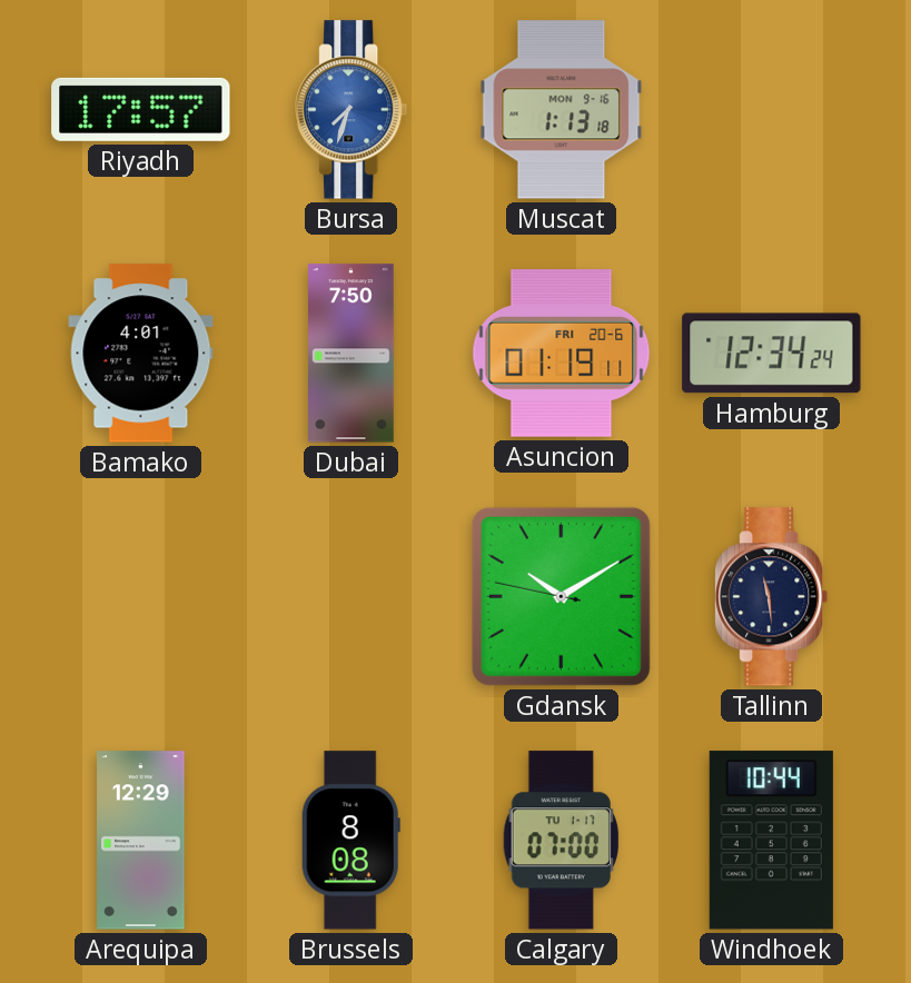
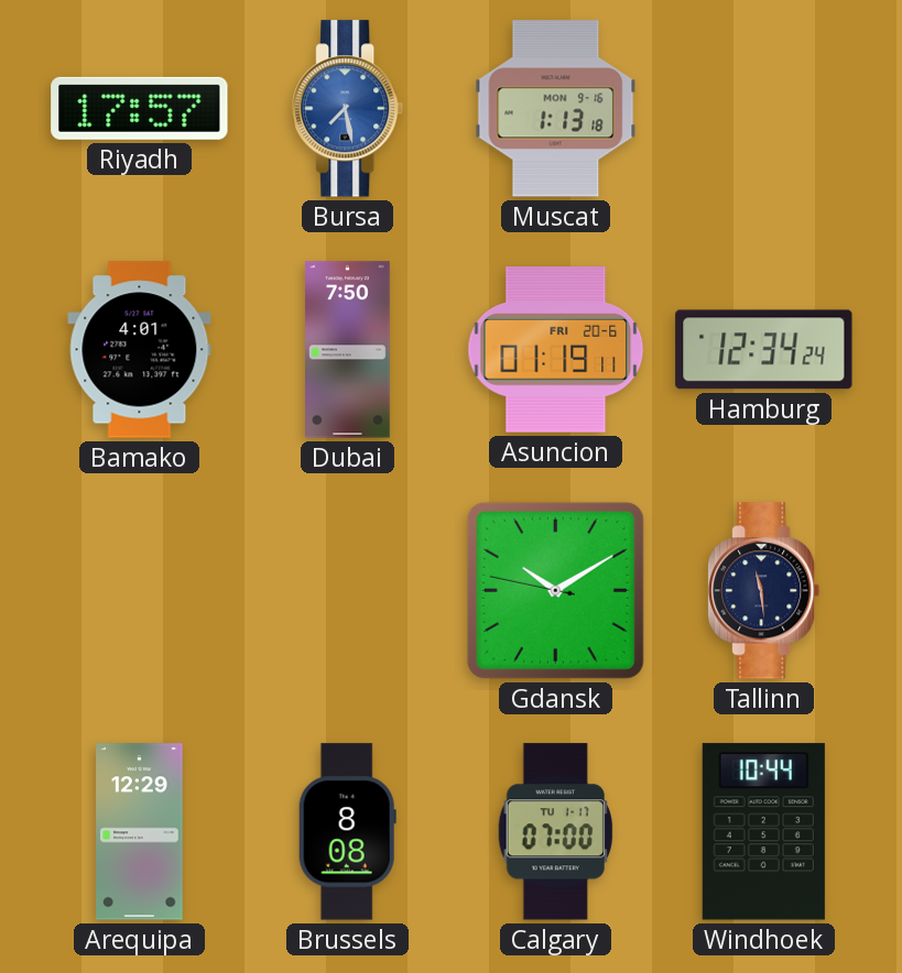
Bursa: 7:33 -> 7:28
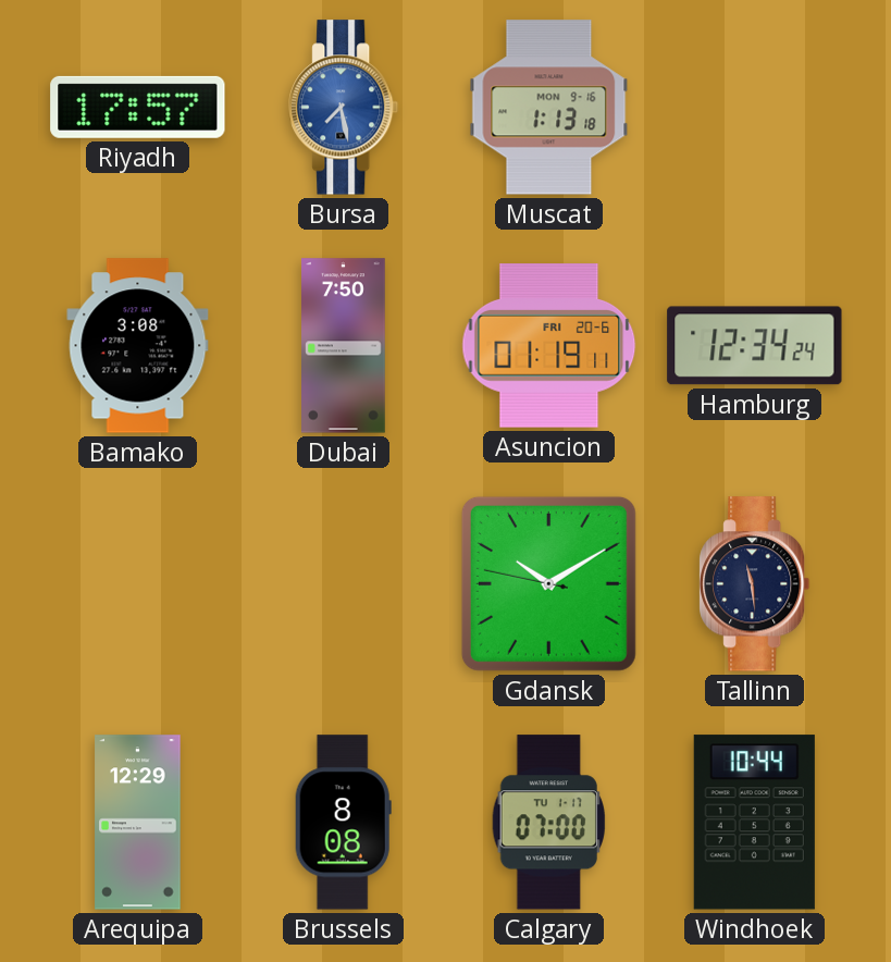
Bamako: 4:01 -> 3:08
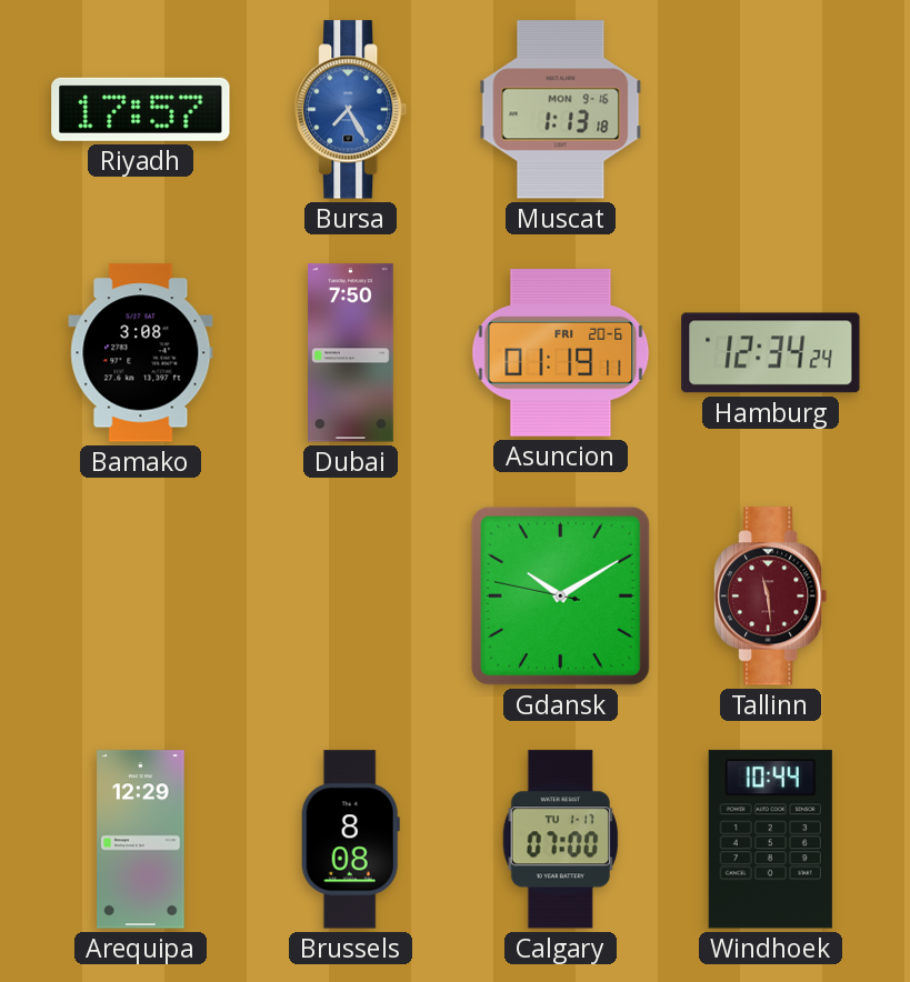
Bursa: 7:28 -> 7:25
Tallinn dial: navy -> burgundy
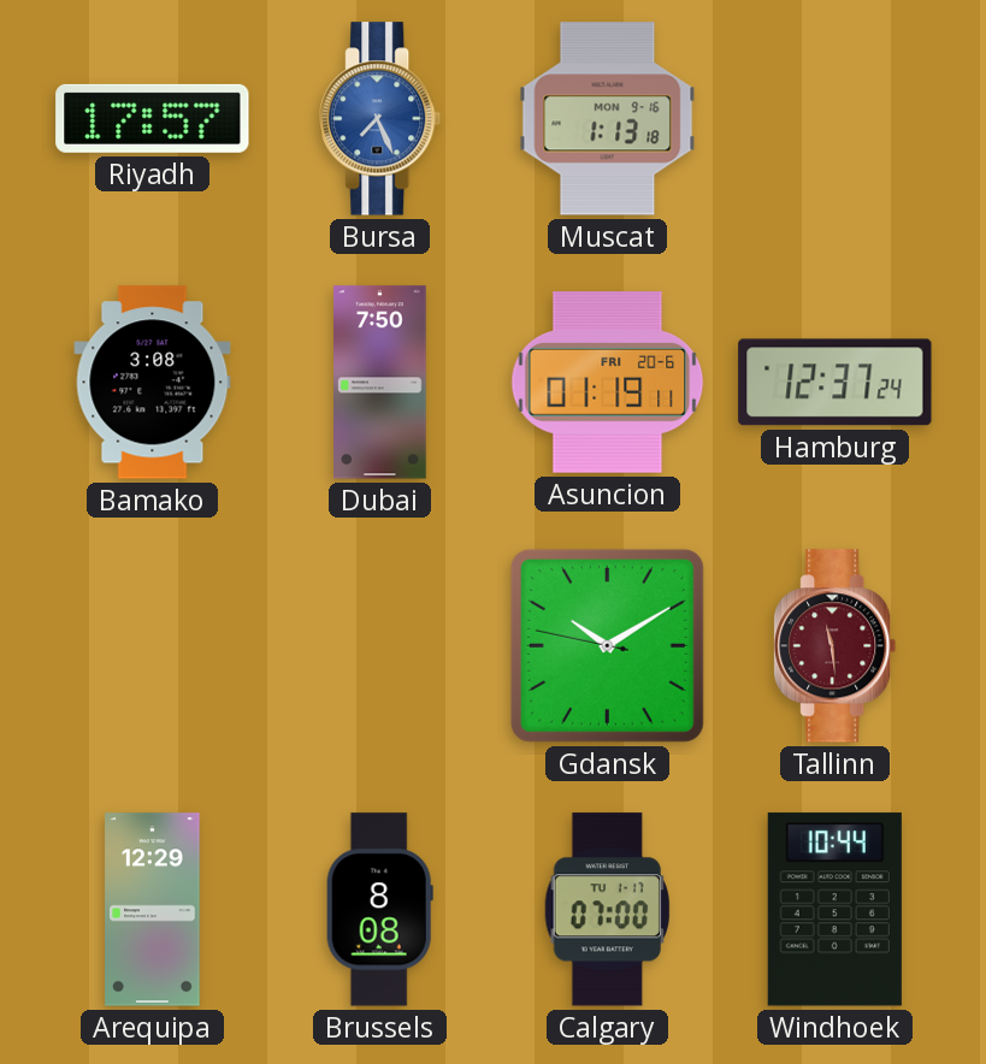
Bursa: 7:25 -> 7:26
Hamburg: 12:34 -> 12:37
